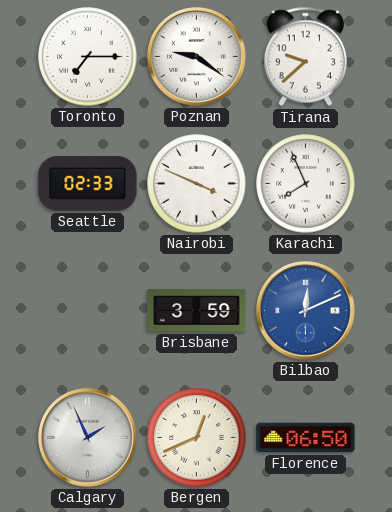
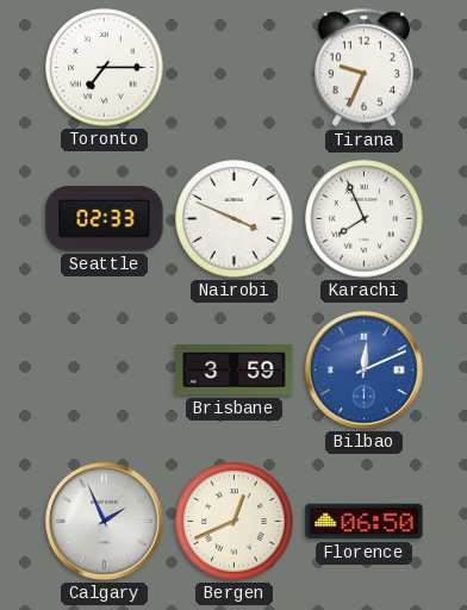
Poznan: 9:21 -> none
Tirana: 9:38 -> 9:34
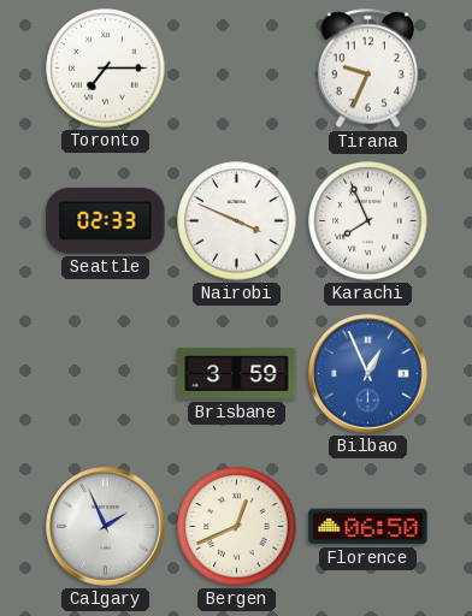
Bilbao: 12:11 -> 12:56
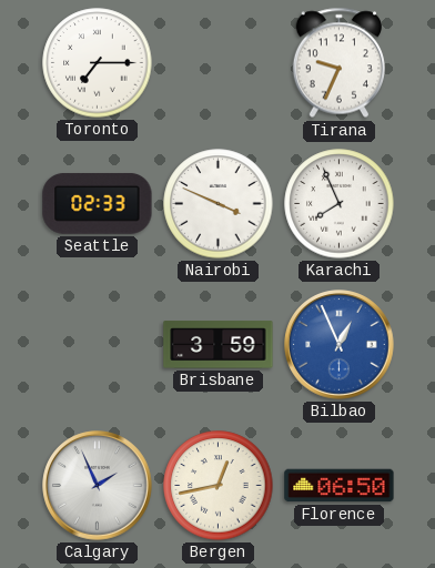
Bergen: 12:41 -> 12:43
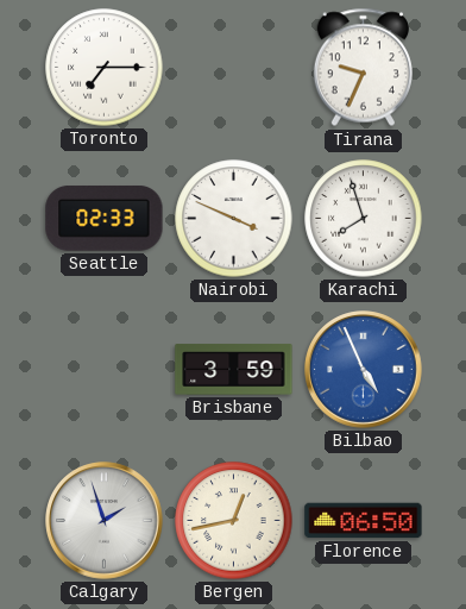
Karachi: 7:56 -> 7:57
Bilbao: 12:56 -> 4:56
Calgary: 1:56 -> 1:57
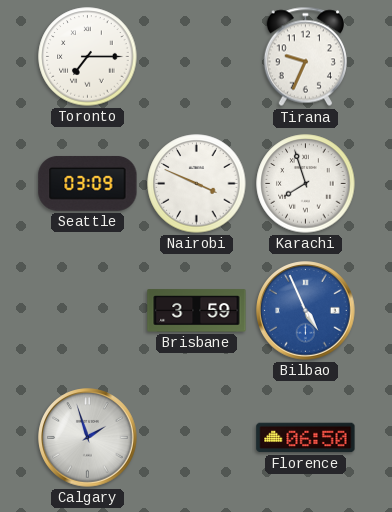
Seattle: 02:33 -> 03:09
Bergen: 12:43 -> none
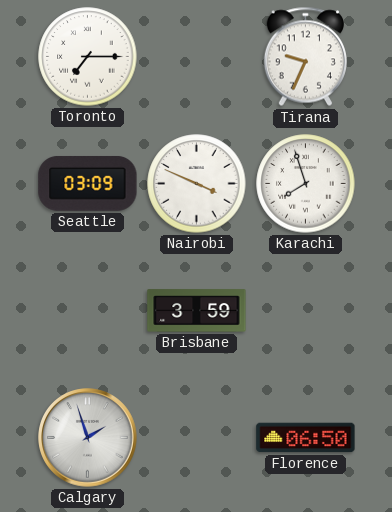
Bilbao: 4:56 -> none
